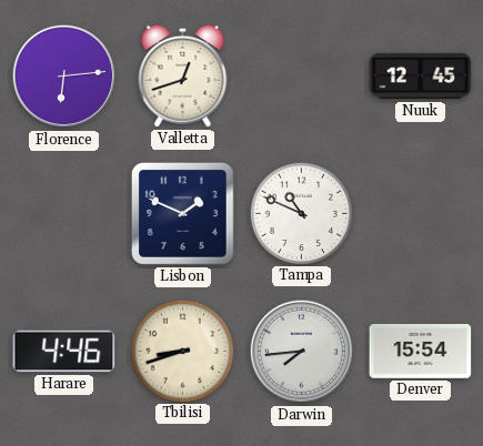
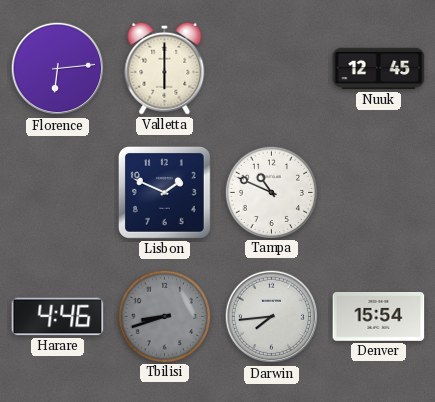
Valletta: 12:42 -> 6:00
Tbilisi dial: cream -> grey
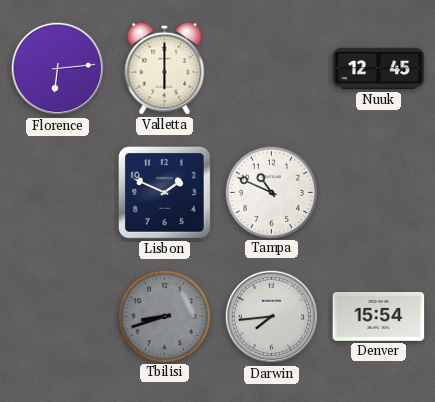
Harare: 4:46 -> none
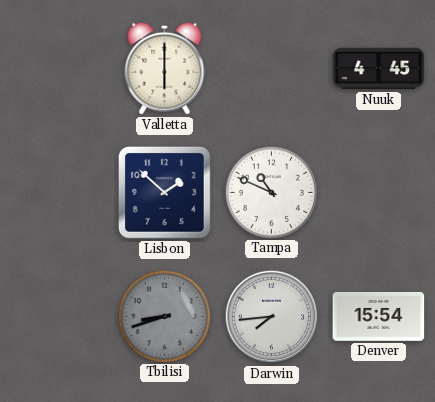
Florence: 6:14 -> none
Nuuk: 12:45 -> 4:45
Lisbon: 1:49 -> 1:52
